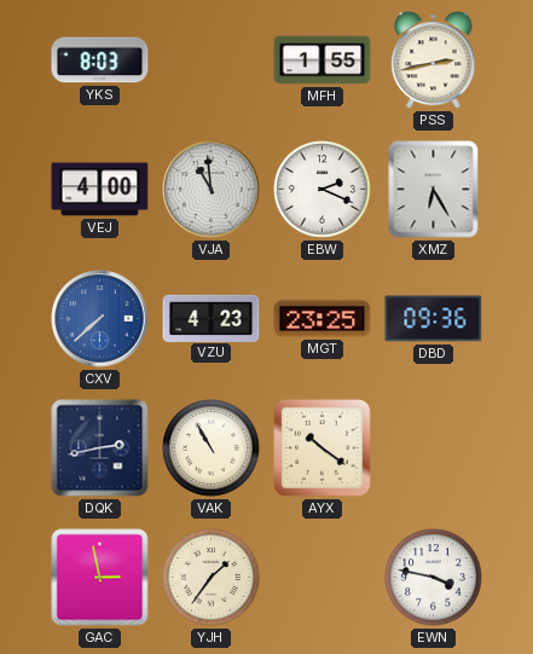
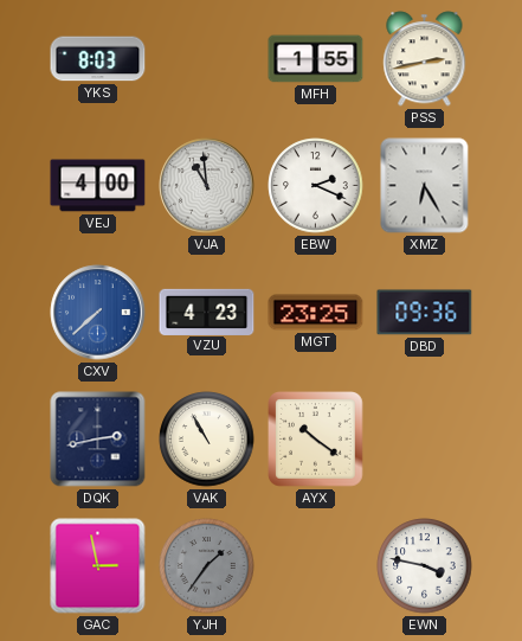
YJH dial: cream -> grey
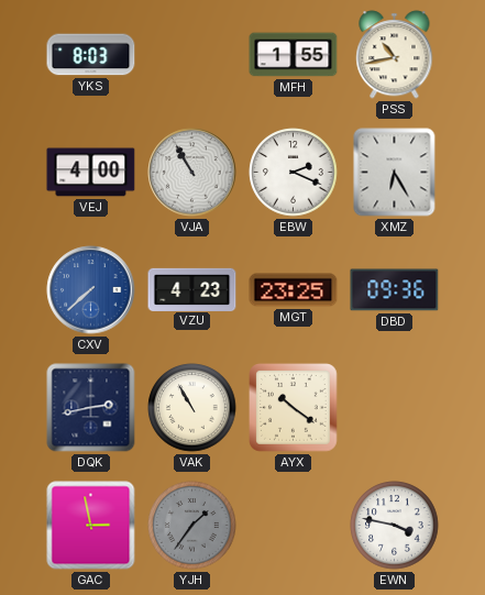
PSS: 2:43 -> 10:43
VJA: 10:59 -> 10:55
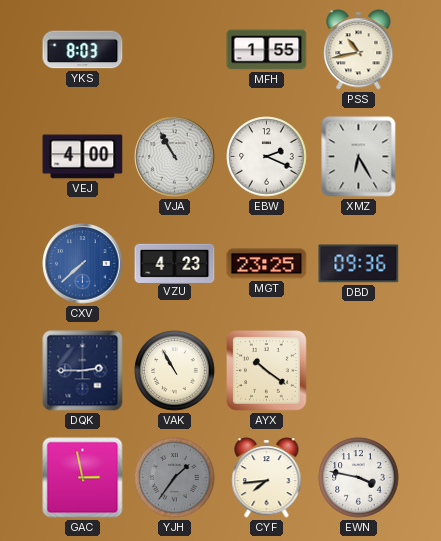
DQK: 2:43 -> 2:45
CYF: none -> 7:44
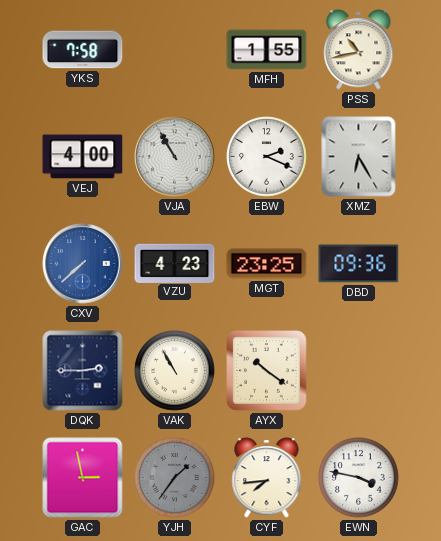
YKS: 8:03 -> 7:58
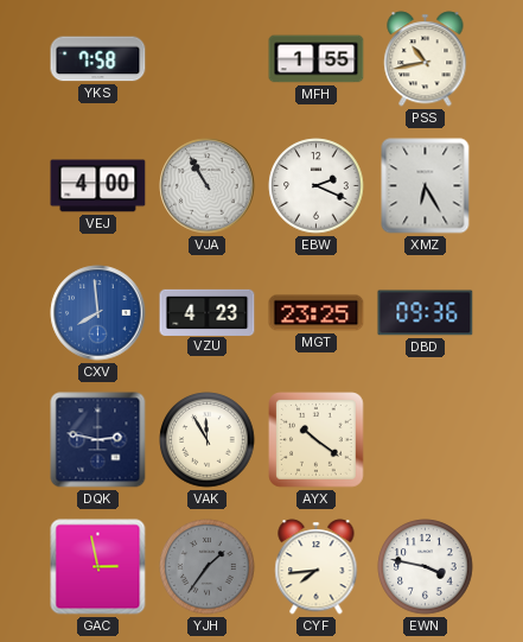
CXV: 7:38 -> 7:59
DQK: 2:45 -> 2:47
VAK: 10:55 -> 11:55
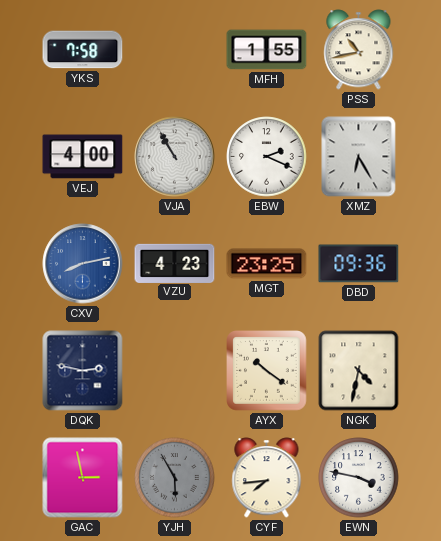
CXV: 7:59 -> 8:13
VAK: 11:55 -> none
NGK: none -> 4:32
YJH: 1:36 -> 5:55
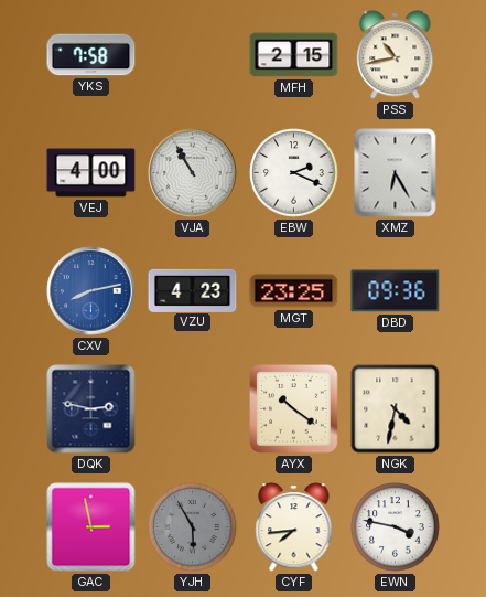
MFH: 1:55 -> 2:15
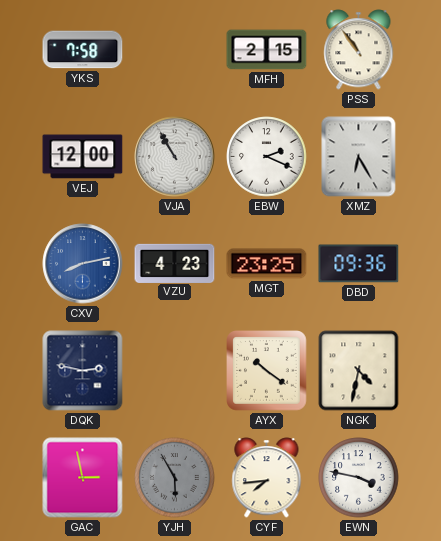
PSS: 10:43 -> 10:54
VEJ: 4:00 -> 12:00
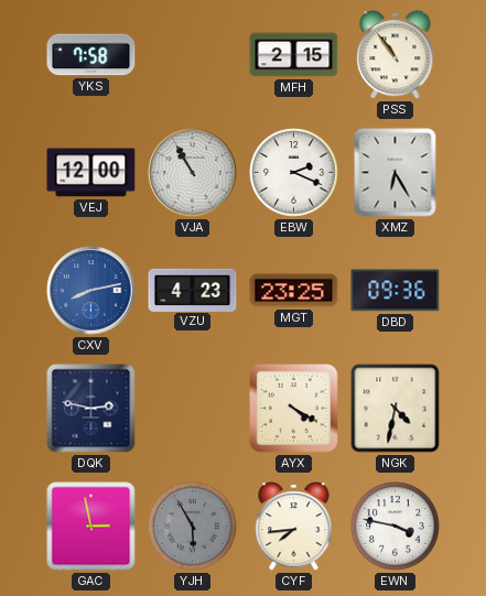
AYX: 10:21 -> 4:20
